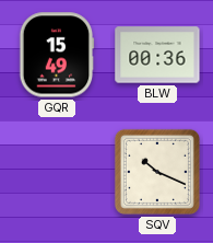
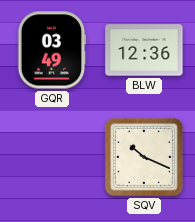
GQR: 15:49 -> 03:49
BLW: 00:36 -> 12:36
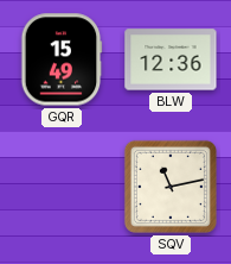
GQR: 03:49 -> 15:49
SQV: 10:19 -> 11:13
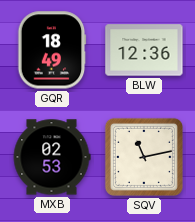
GQR: 15:49 -> 18:49
MXB: none -> 02:53
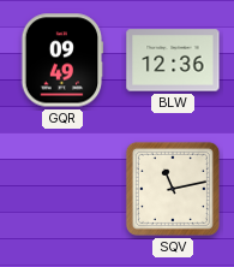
GQR: 18:49 -> 09:49
MXB: 02:53 -> none
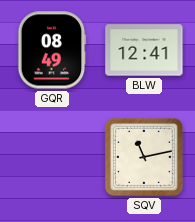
GQR: 09:49 -> 08:49
BLW: 12:36 -> 12:41
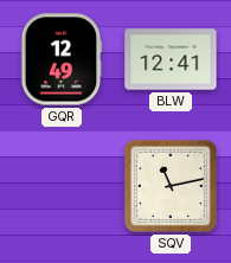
GQR: 08:49 -> 12:49
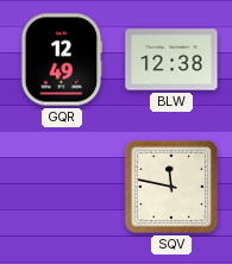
BLW: 12:41 -> 12:38
SQV: 11:13 -> 11:47
